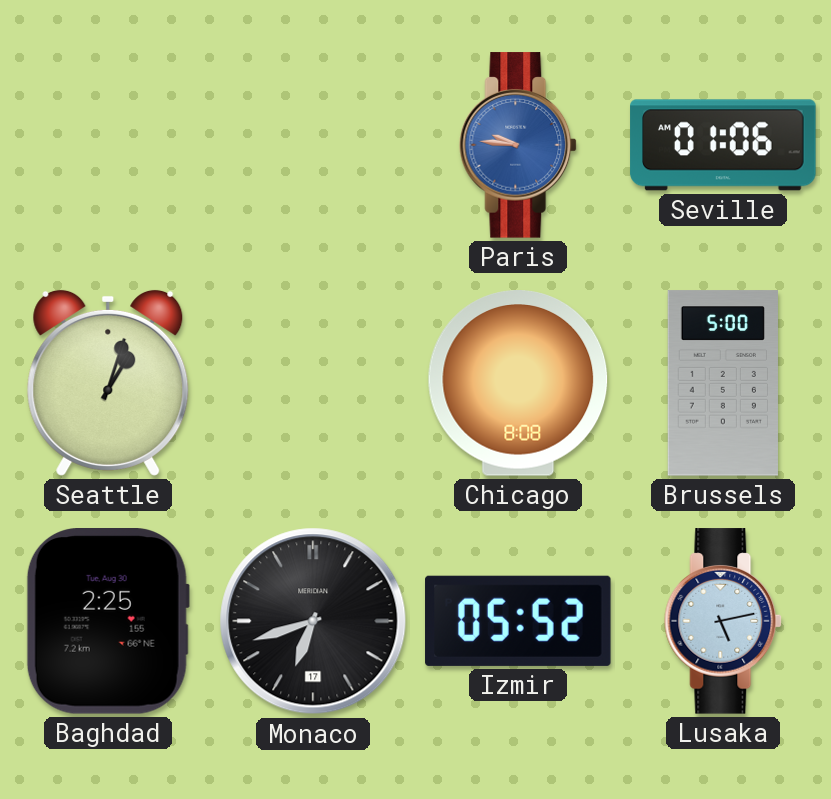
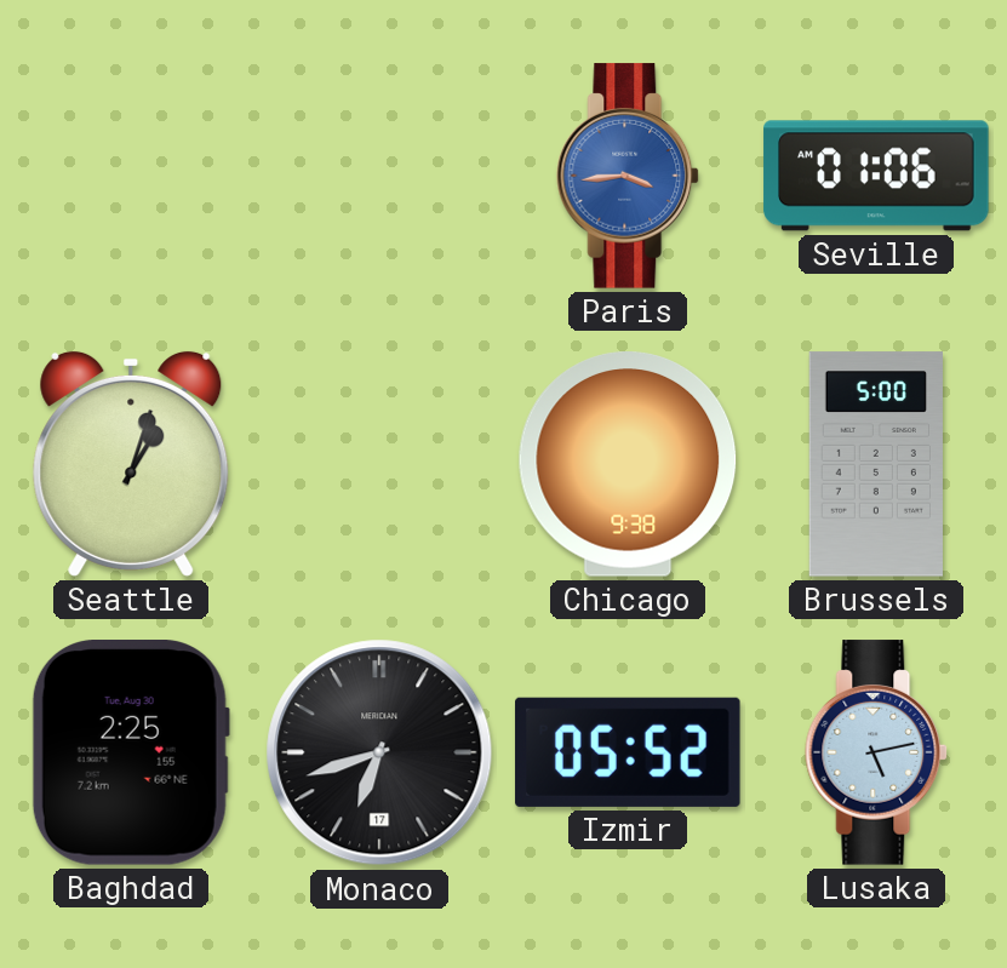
Paris: 9:46 -> 3:44
Chicago: 8:08 -> 9:38
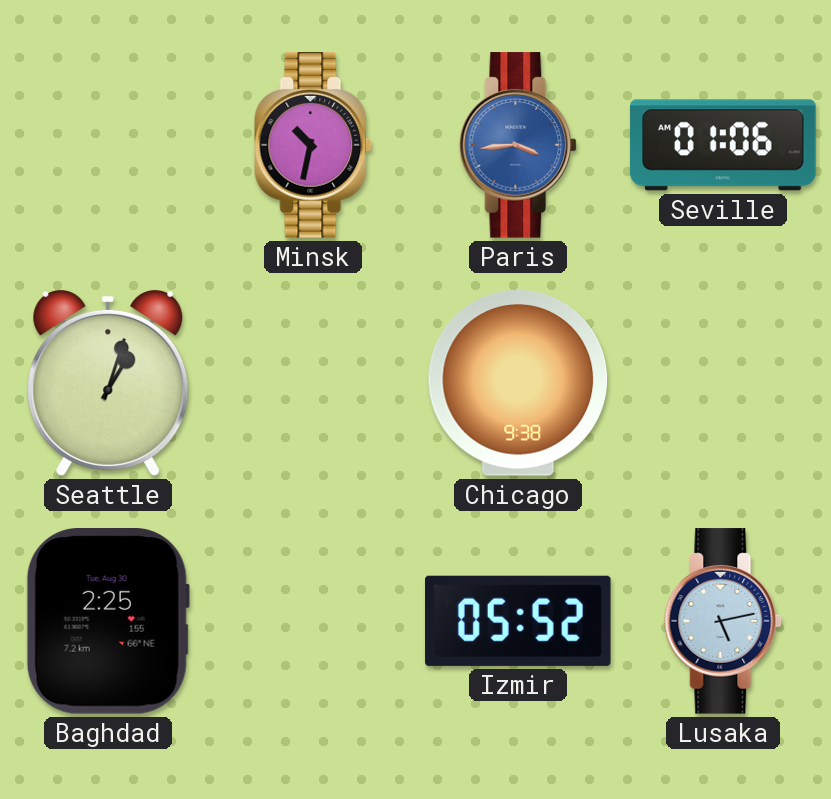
Minsk: none -> 10:32
Brussels: 5:00 -> none
Monaco: 6:42 -> none
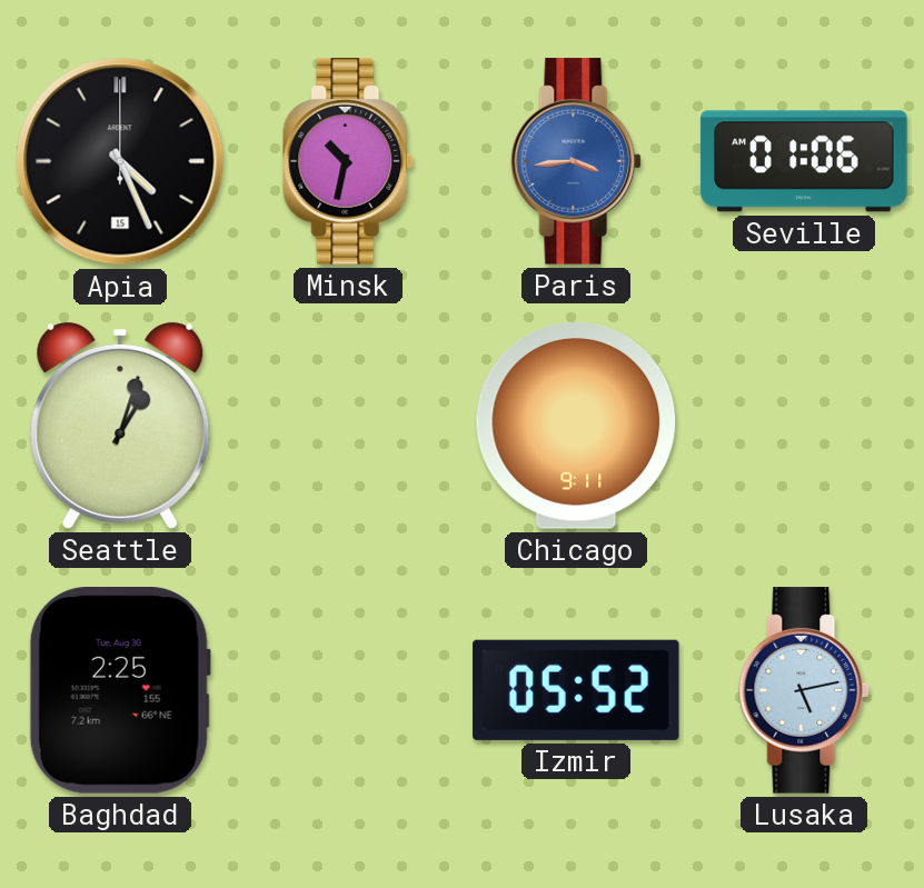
Apia: none -> 4:26
Chicago: 9:38 -> 9:11
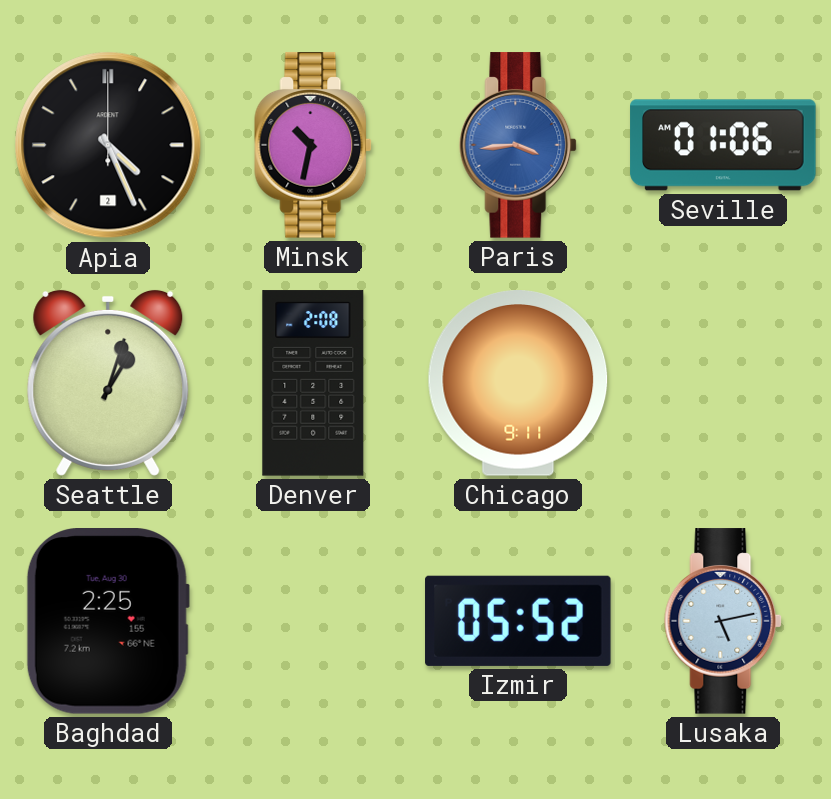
Apia date: 15 -> 2
Denver: none -> 2:08
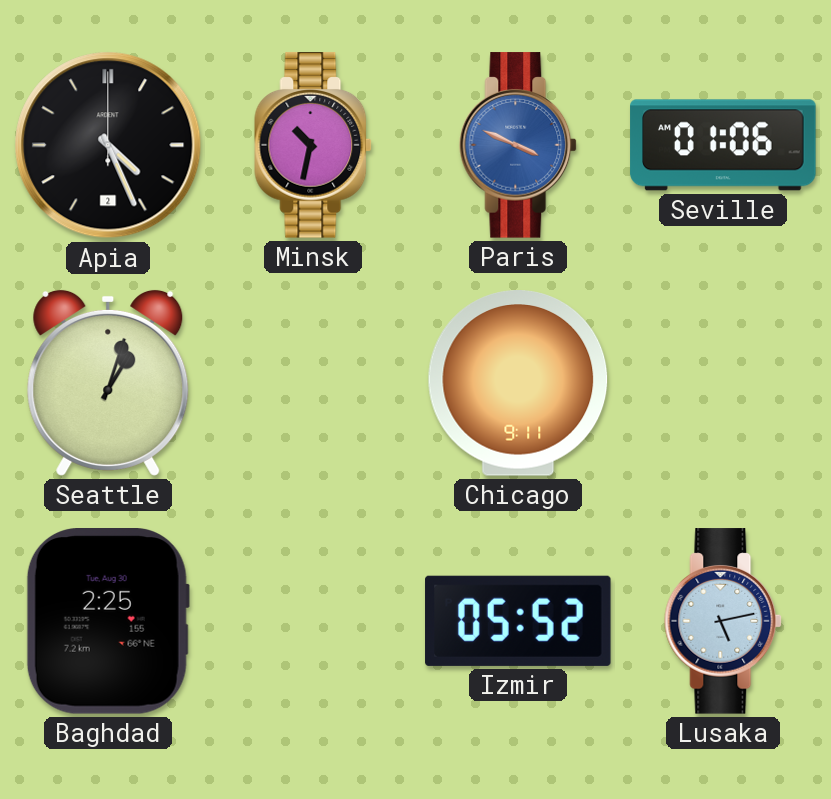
Paris: 3:44 -> 3:49
Denver: 2:08 -> none
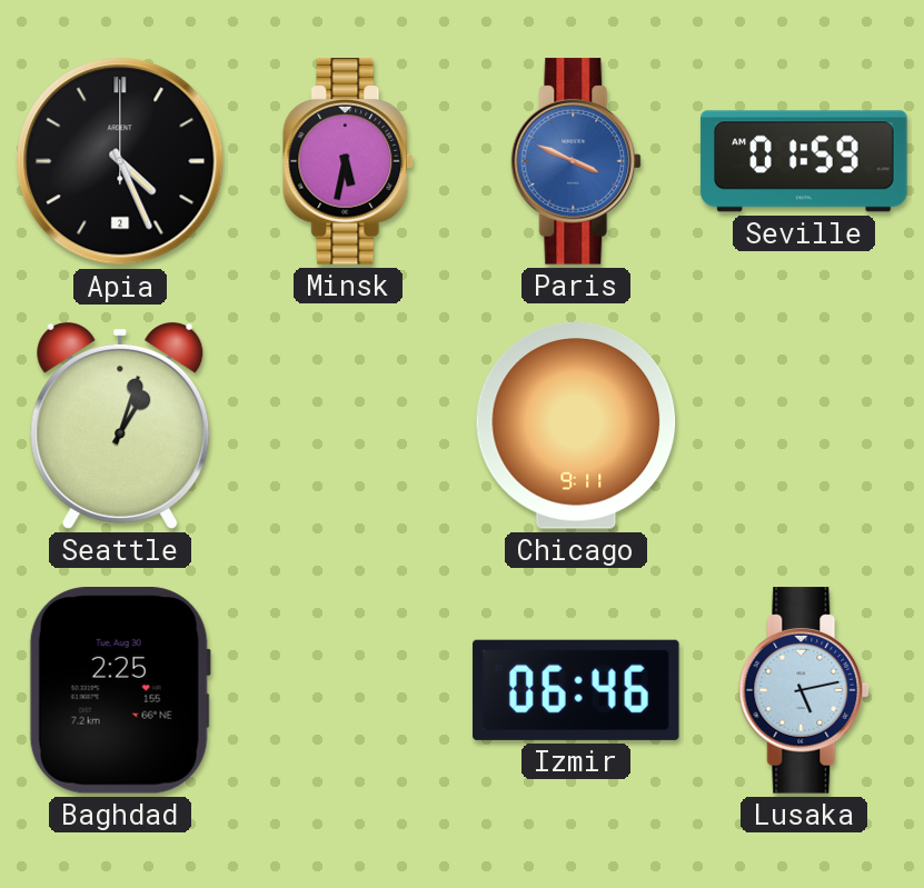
Minsk: 10:32 -> 5:32
Seville: 01:06 -> 01:59
Izmir: 05:52 -> 06:46
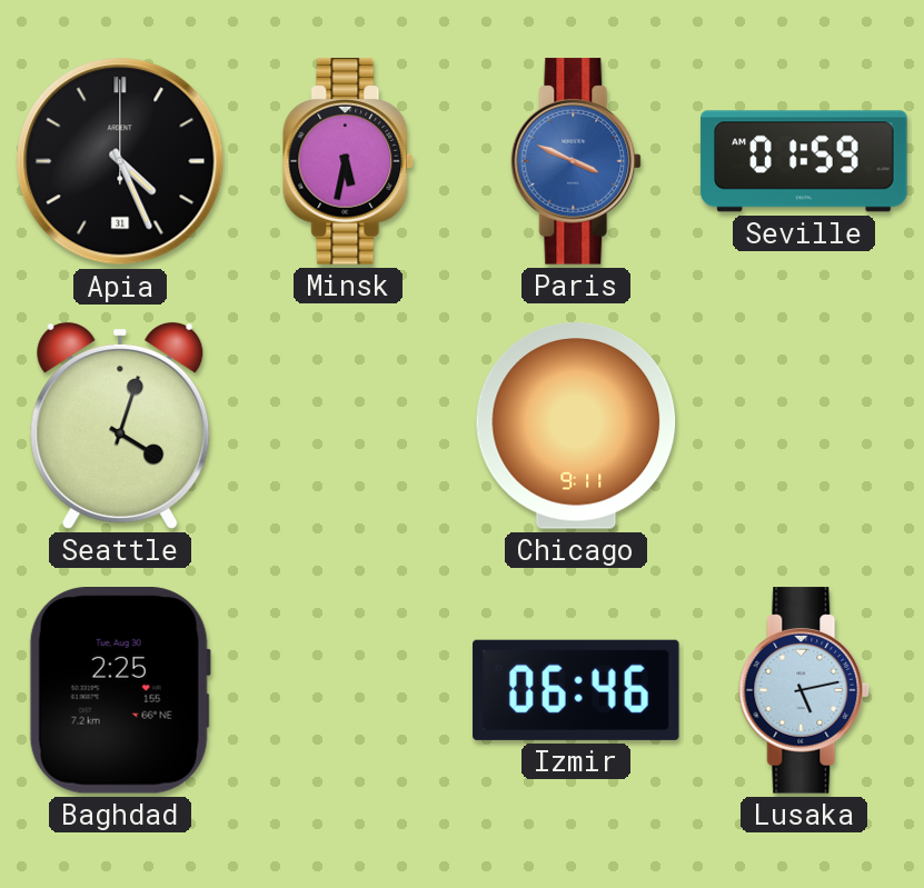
Apia date: 2 -> 31
Seattle: 1:03 -> 4:03
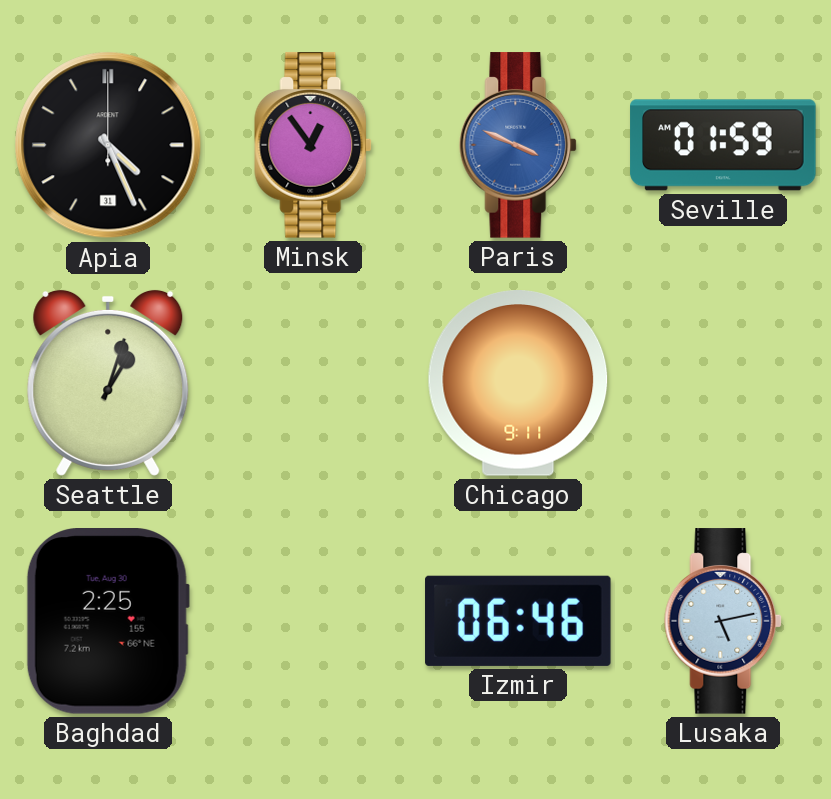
Minsk: 5:32 -> 12:54
Seattle: 4:03 -> 1:03
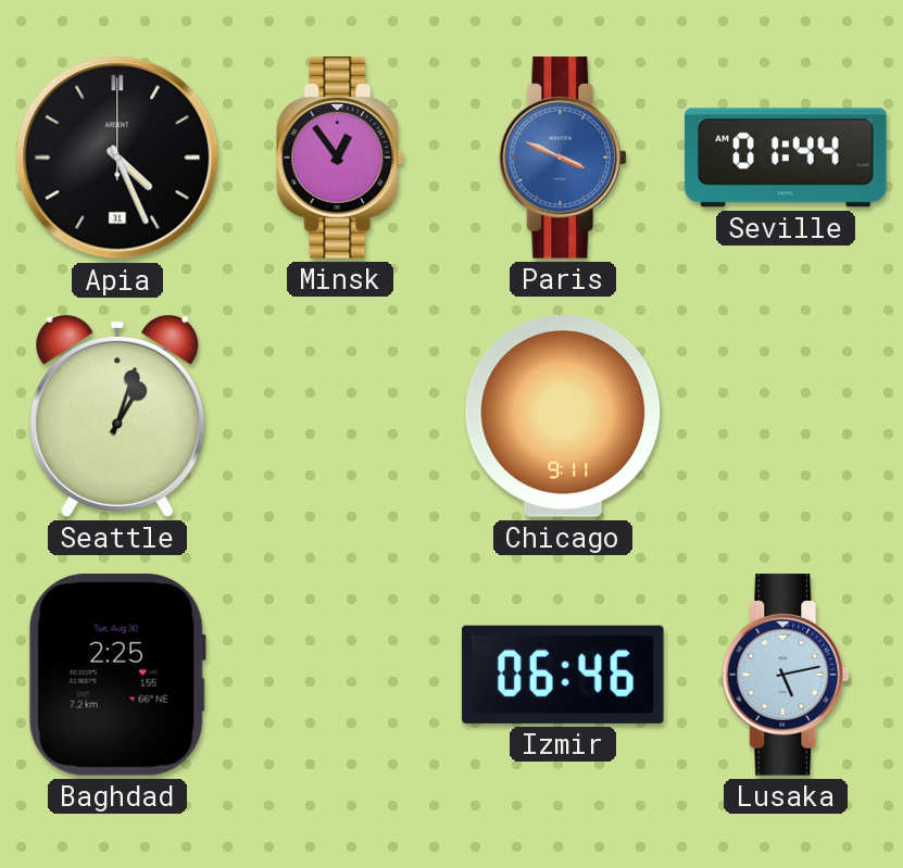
Seville: 01:59 -> 01:44
